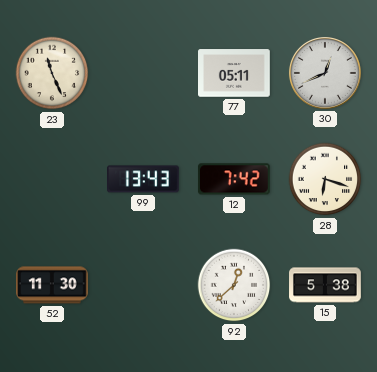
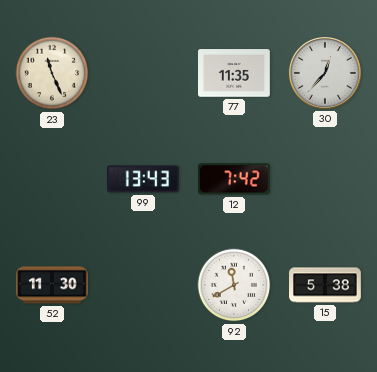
77: 05:11 -> 11:35
30: 12:41 -> 12:37
28: 6:18 -> none
92: 12:38 -> 11:40
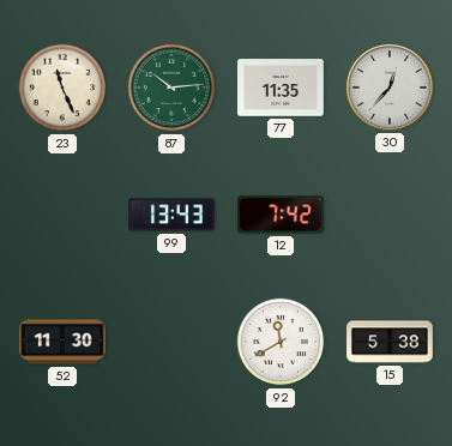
87: none -> 10:14
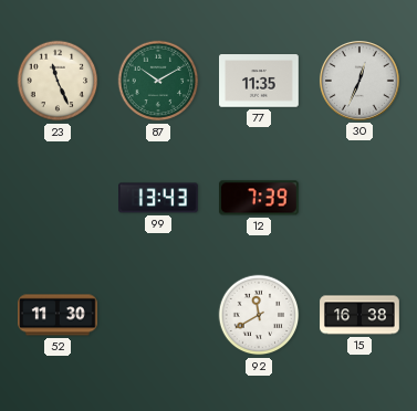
87: 10:14 -> 10:10
30: 12:37 -> 12:34
12: 7:42 -> 7:39
15: 5:38 -> 16:38
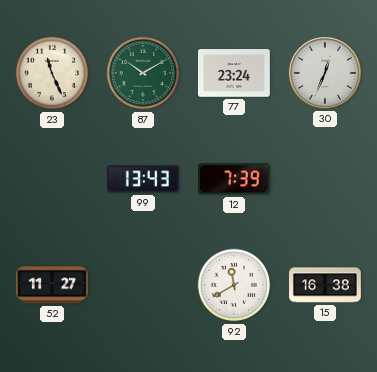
77: 11:35 -> 23:24
52: 11:30 -> 11:27
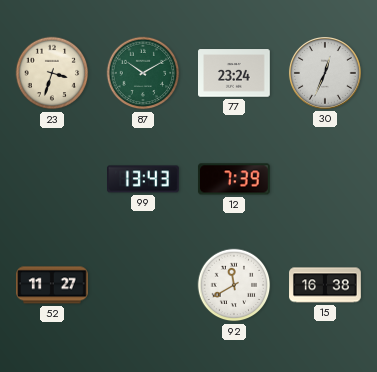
23: 11:26 -> 3:33
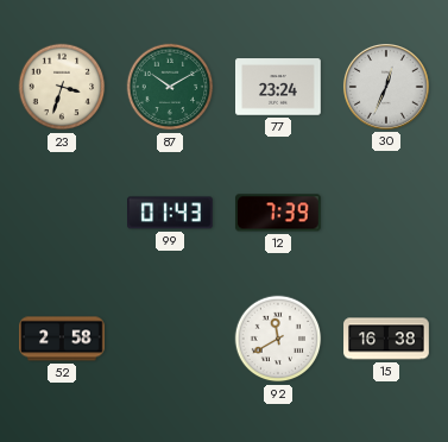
99: 13:43 -> 01:43
52: 11:27 -> 2:58
